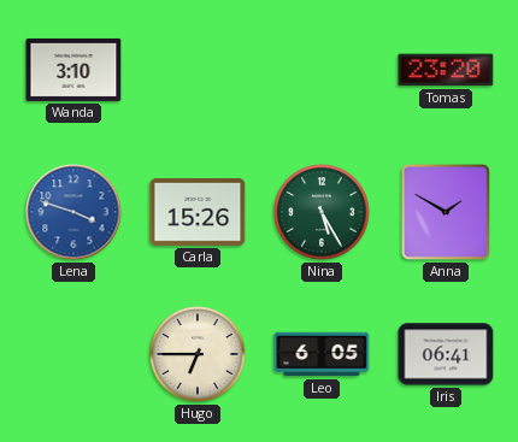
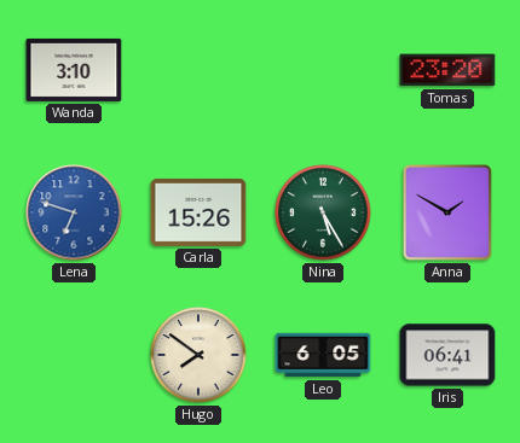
Lena: 3:48 -> 6:48
Hugo: 6:45 -> 7:51
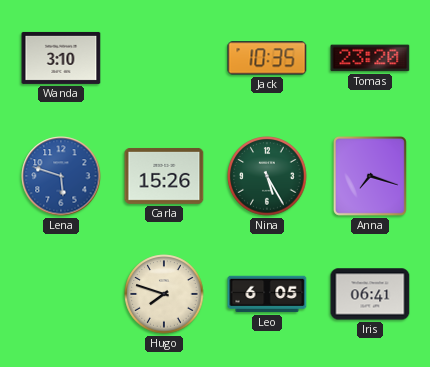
Jack: none -> 10:35
Lena: 6:48 -> 5:48
Anna: 1:50 -> 7:18
Hugo: 7:51 -> 7:48
